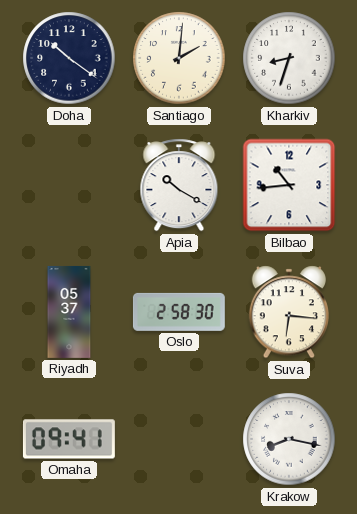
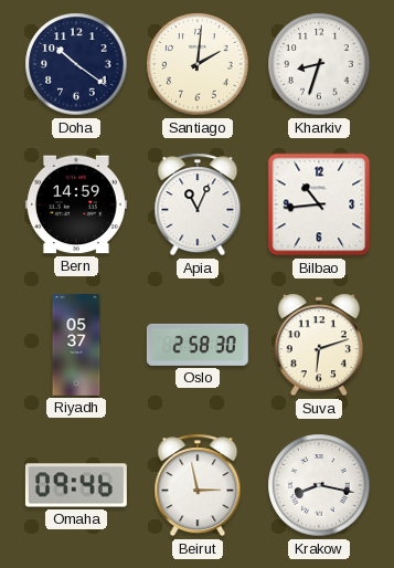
Bern: none -> 14:59
Apia: 10:20 -> 11:04
Suva: 6:16 -> 6:12
Omaha: 09:41 -> 09:46
Beirut: none -> 2:58
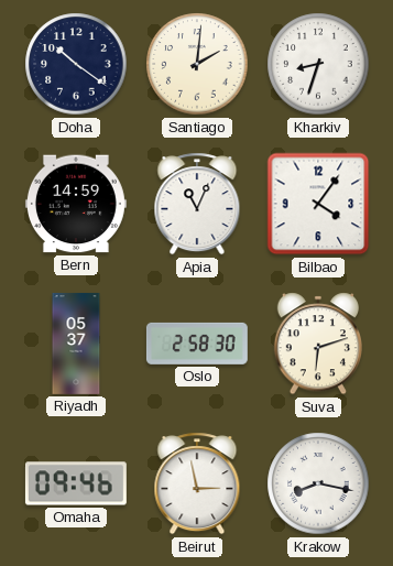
Bilbao: 10:44 -> 4:06
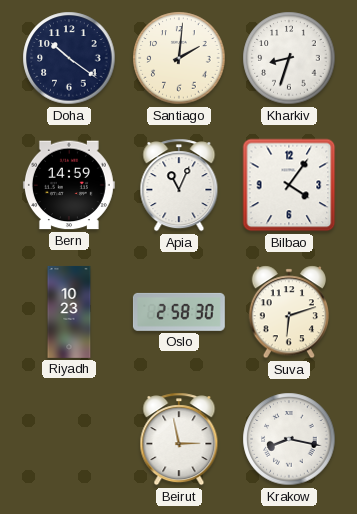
Riyadh: 05:37 -> 10:23
Omaha: 09:46 -> none
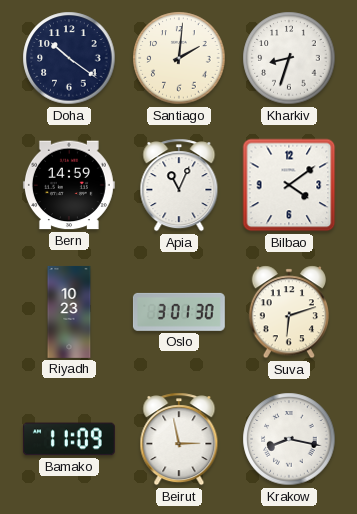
Bilbao: 4:06 -> 4:09
Oslo: 2:58 -> 3:01
Bamako: none -> 11:09
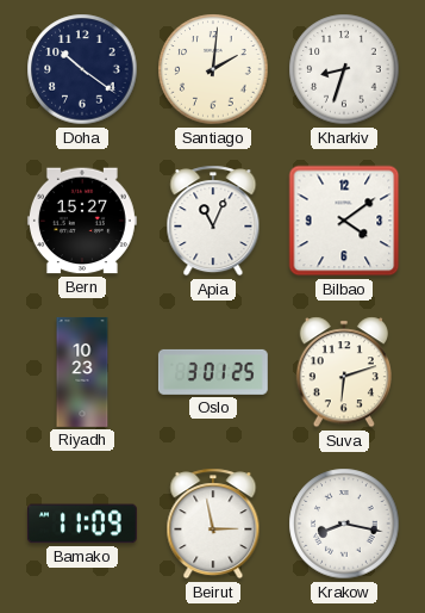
Bern: 14:59 -> 15:27
Oslo: 3:01:30 -> 3:01:25
